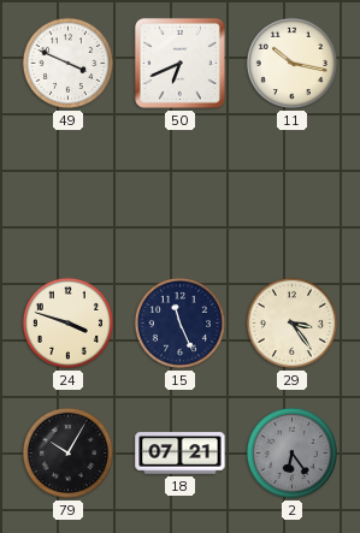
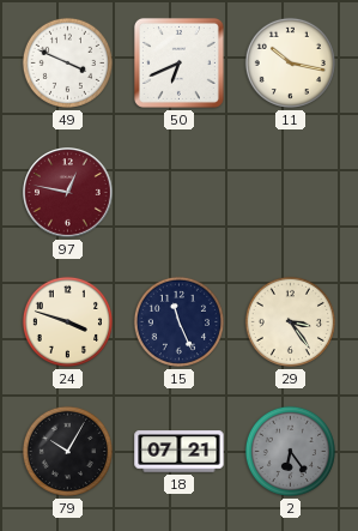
97: none -> 12:47
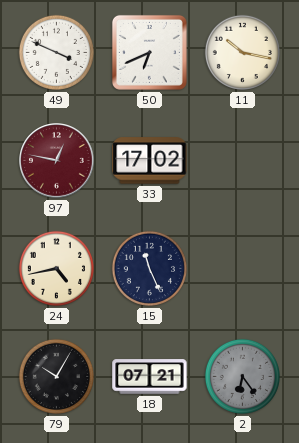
33: none -> 17:02
24: 3:48 -> 4:43
29: 3:24 -> none
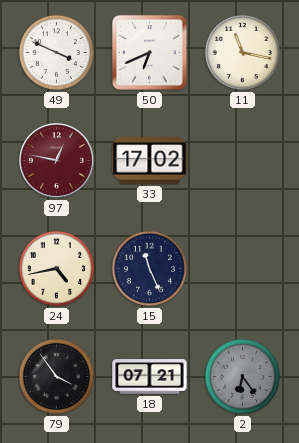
11: 10:17 -> 11:17
79: 10:05 -> 3:54
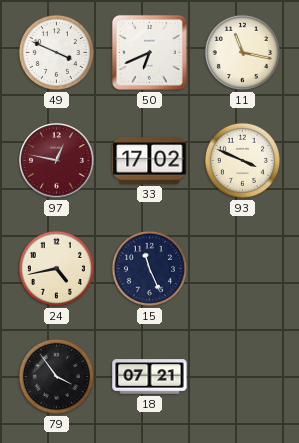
93: none -> 3:49
2: 6:24 -> none
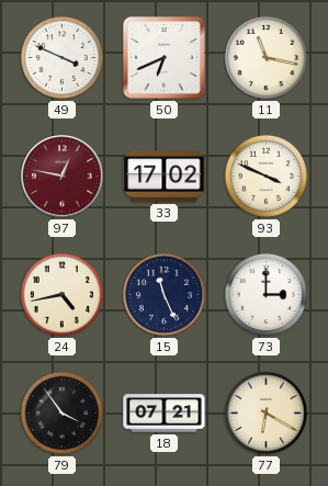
73: none -> 3:00
77: none -> 6:20
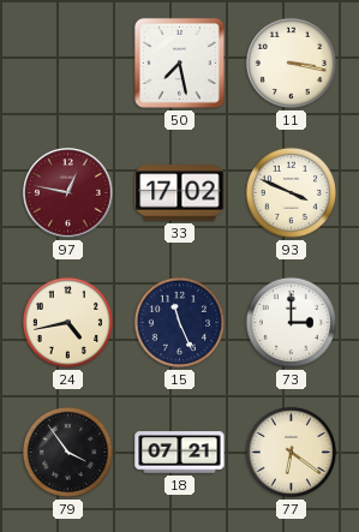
49: 3:49 -> none
50: 6:41 -> 7:28
11: 11:17 -> 3:17
77: 6:20 -> 6:21
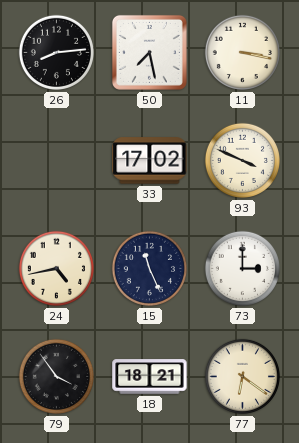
26: none -> 8:14
97: 12:47 -> none
18: 07:21 -> 18:21
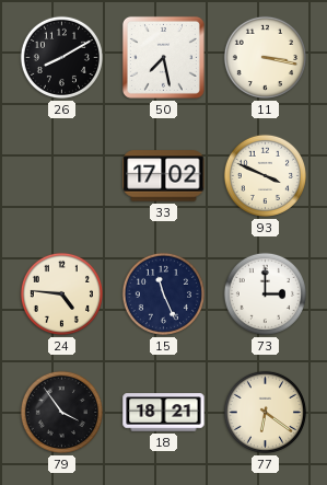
26: 8:14 -> 8:10
24: 4:43 -> 4:46
